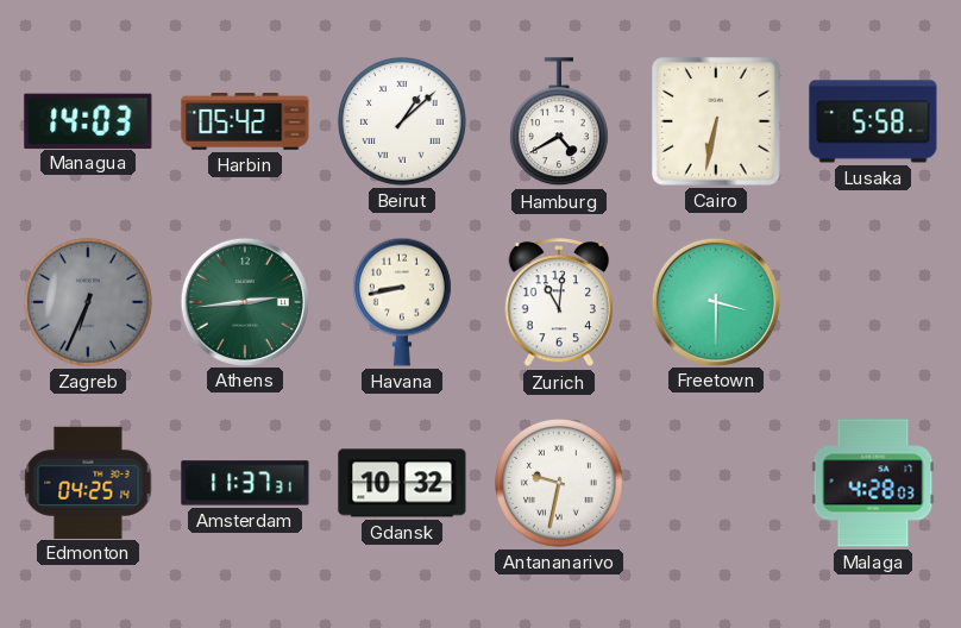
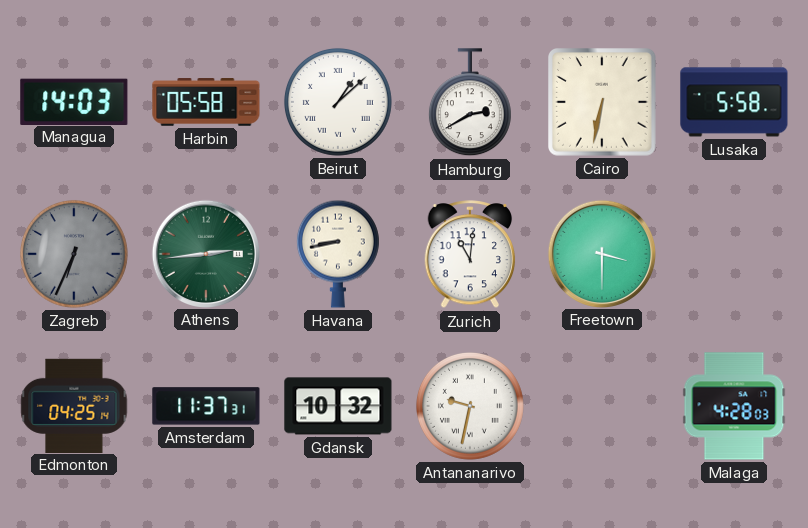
Harbin: 05:42 -> 05:58
Hamburg: 4:40 -> 2:40
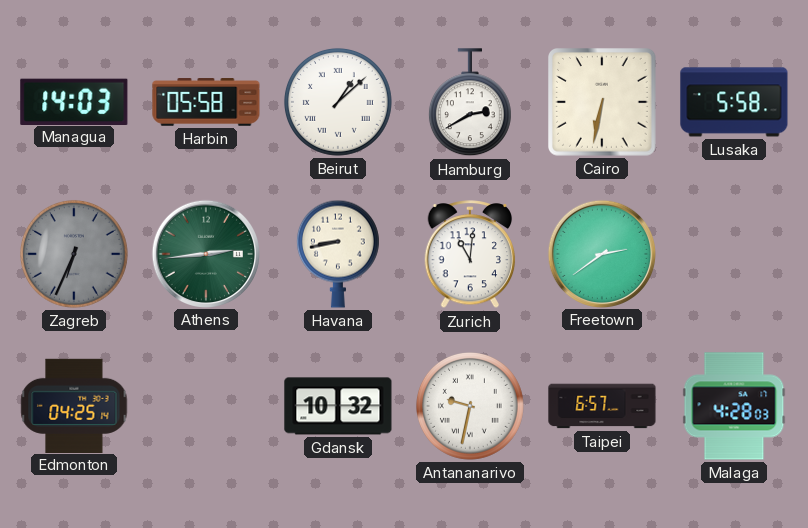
Freetown: 3:30 -> 2:39
Amsterdam: 11:37 -> none
Taipei: none -> 6:57
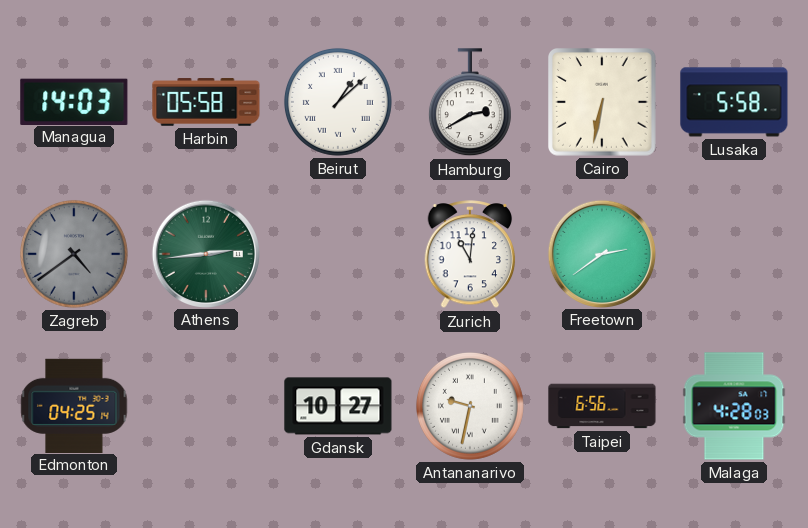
Zagreb: 6:34 -> 4:39
Havana: 8:43 -> none
Gdansk: 10:32 -> 10:27
Taipei: 6:57 -> 6:56
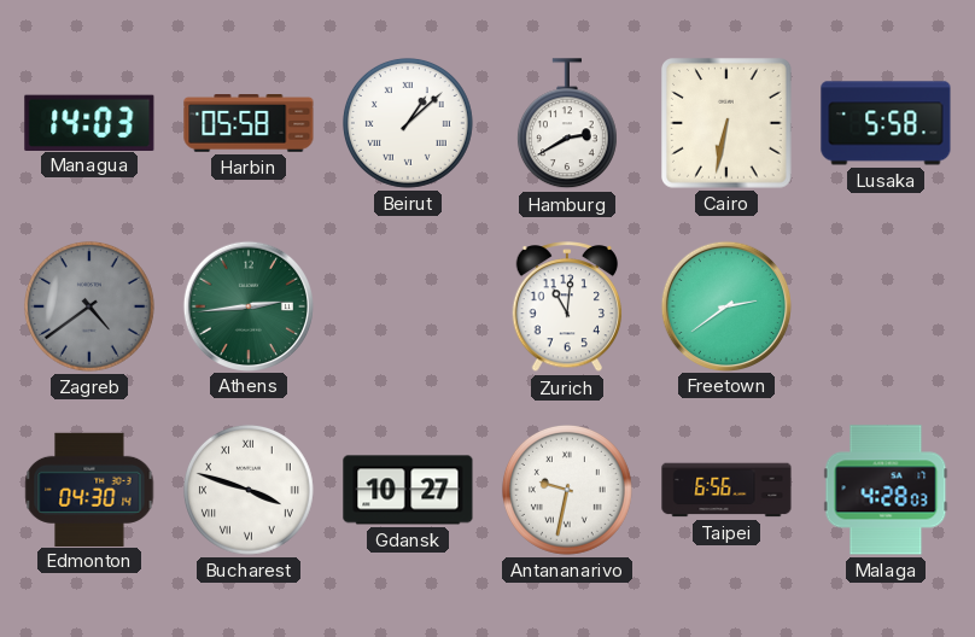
Edmonton: 04:25 -> 04:30
Bucharest: none -> 3:48
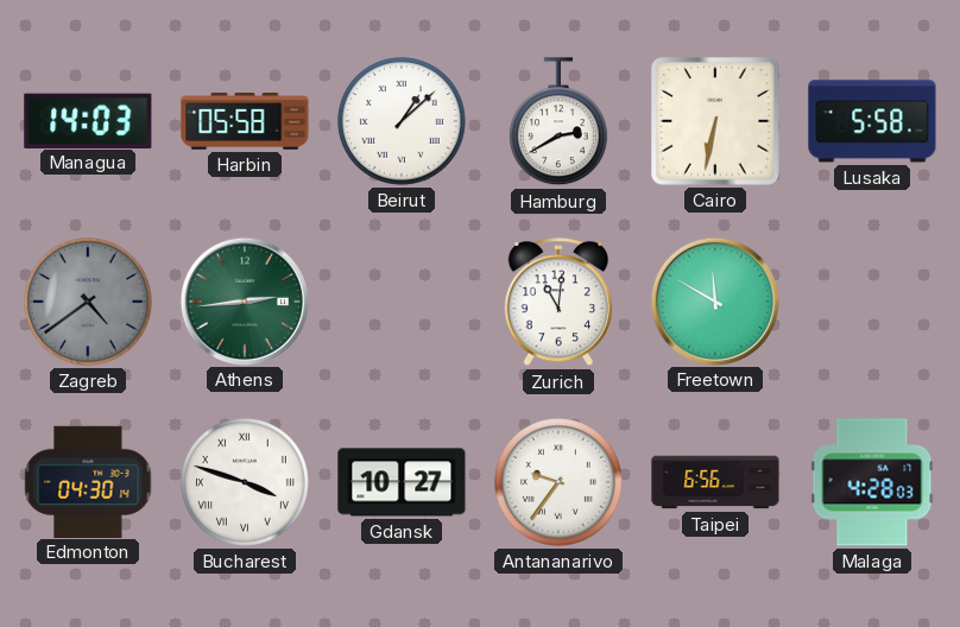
Freetown: 2:39 -> 11:50
Antananarivo: 9:32 -> 9:36
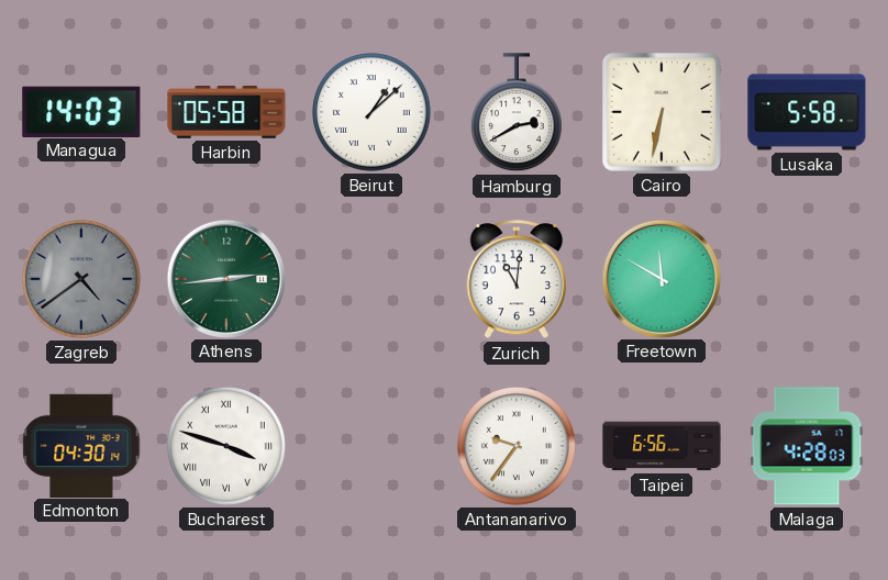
Gdansk: 10:27 -> none
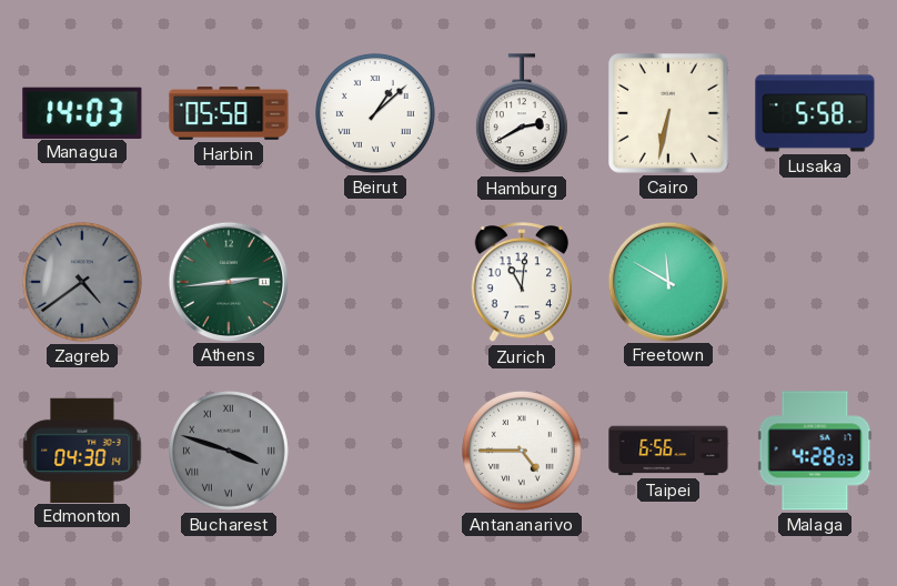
Bucharest dial: white -> grey
Antananarivo: 9:36 -> 4:45
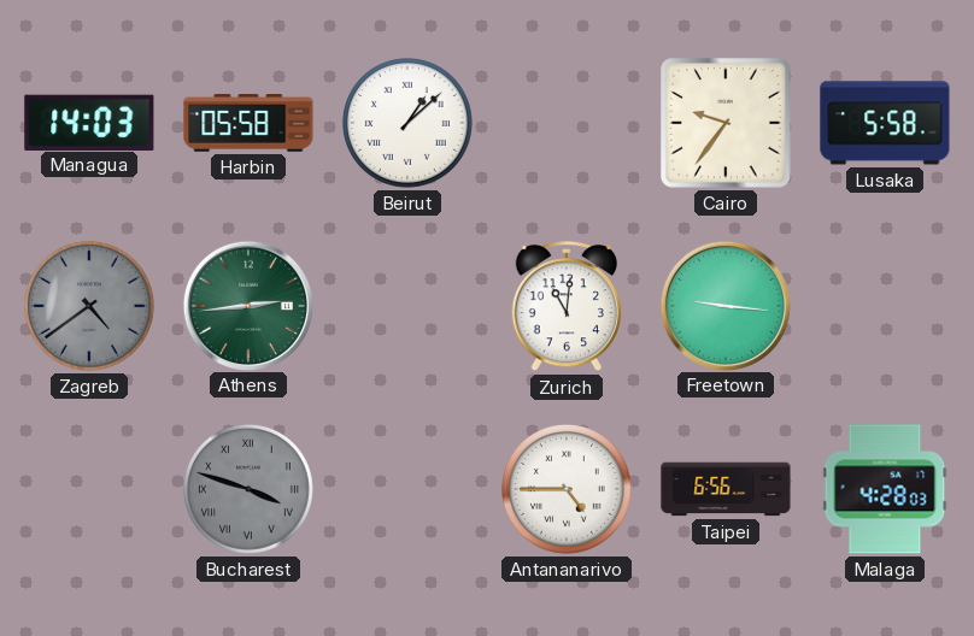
Hamburg: 2:40 -> none
Cairo: 6:32 -> 9:36
Freetown: 11:50 -> 9:16
Edmonton: 04:30 -> none
